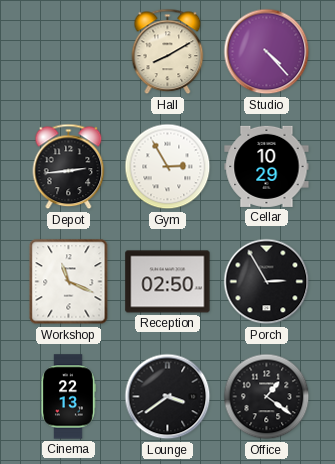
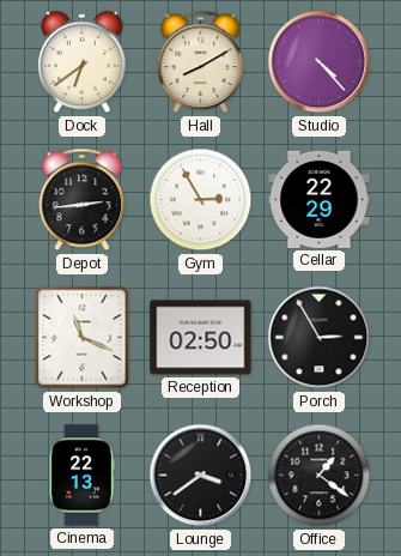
Dock: none -> 6:39
Cellar: 10:29 -> 22:29
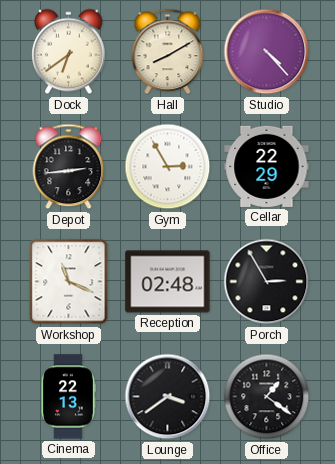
Reception: 02:50 -> 02:48
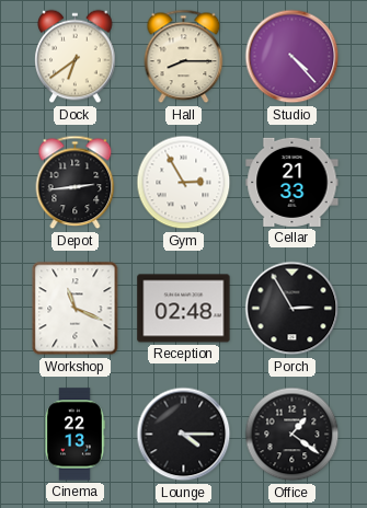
Hall: 8:10 -> 8:15
Cellar: 22:29 -> 21:33
Lounge: 3:39 -> 4:15
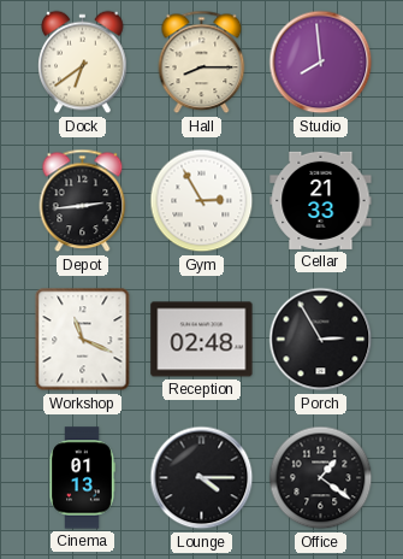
Studio: 4:23 -> 7:59
Cinema: 22:13 -> 01:13
